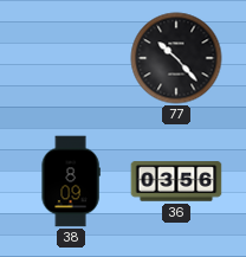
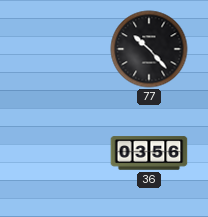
38: 8:09 -> none
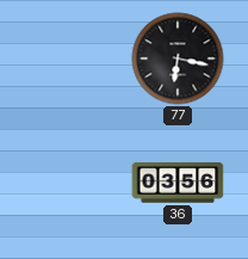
77: 10:23 -> 6:17
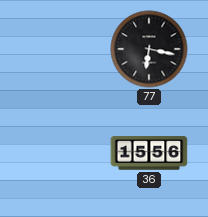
36: 03:56 -> 15:56
